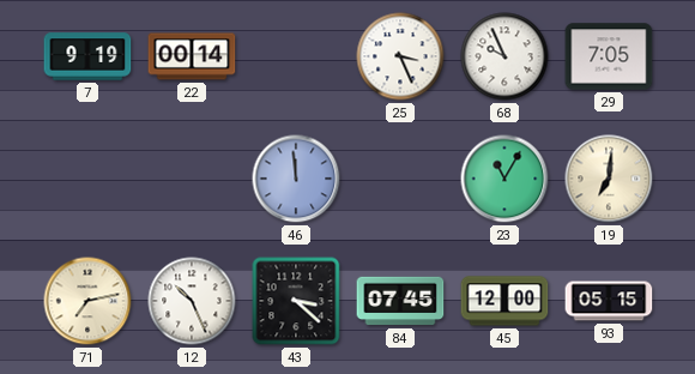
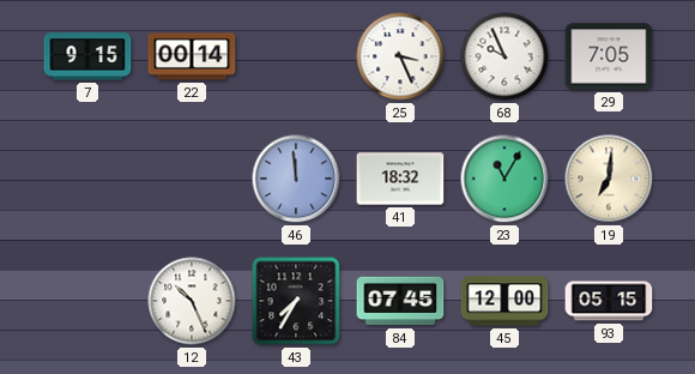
7: 9:19 -> 9:15
41: none -> 18:32
71: 7:13 -> none
43: 3:22 -> 7:35
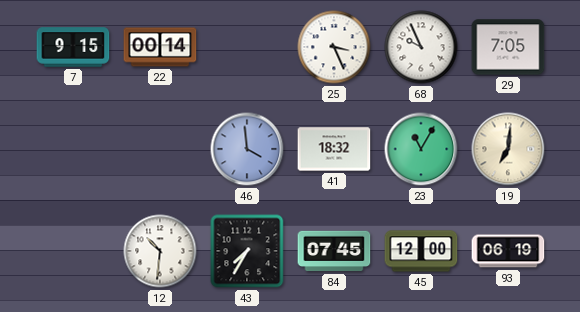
46: 11:59 -> 3:59
12: 10:26 -> 10:31
93: 05:15 -> 06:19
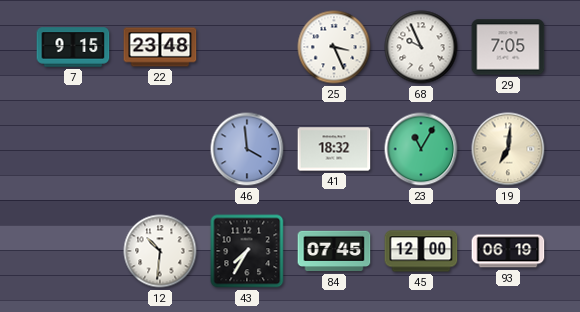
22: 00:14 -> 23:48
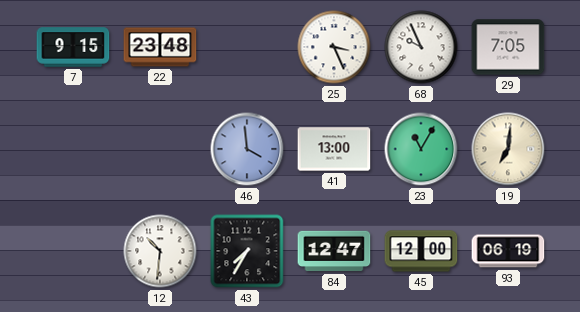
41: 18:32 -> 13:00
84: 07:45 -> 12:47
